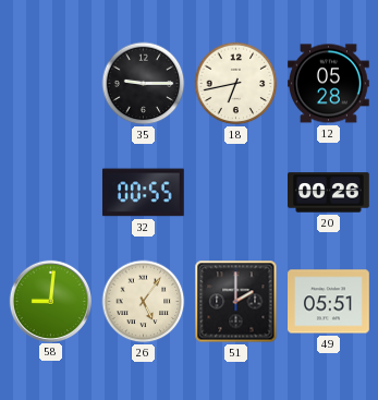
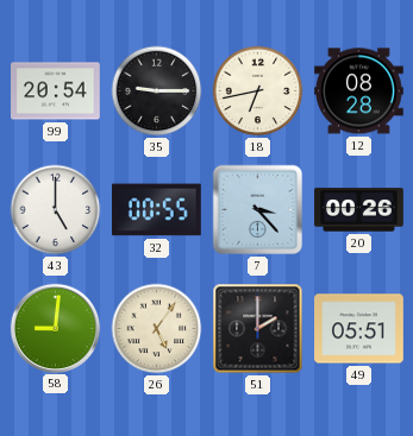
99: none -> 20:54
12: 05:28 -> 08:28
43: none -> 5:00
7: none -> 3:23
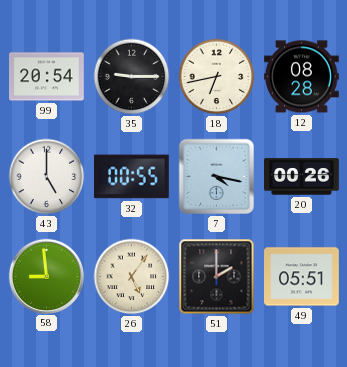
7: 3:23 -> 4:17
58: 9:01 -> 8:59
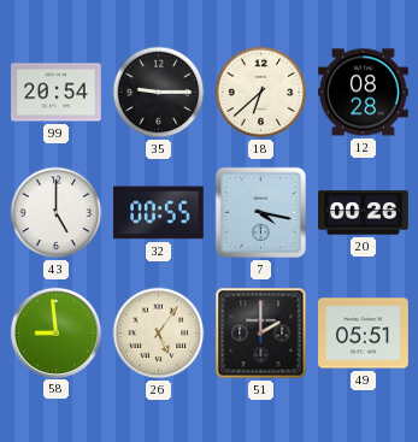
18: 6:43 -> 6:38
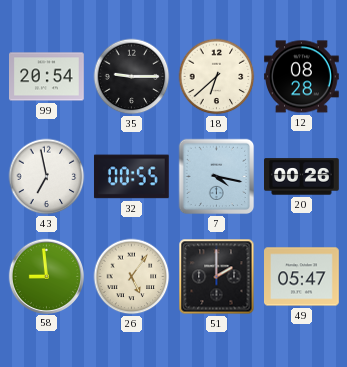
43: 5:00 -> 6:58
49: 05:51 -> 05:47
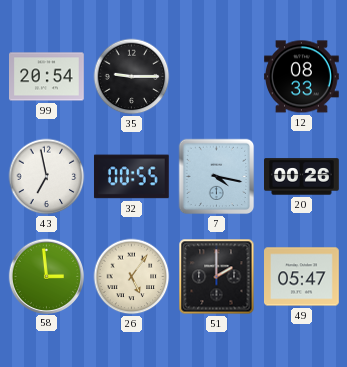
18: 6:38 -> none
12: 08:28 -> 08:33
58: 8:59 -> 2:59
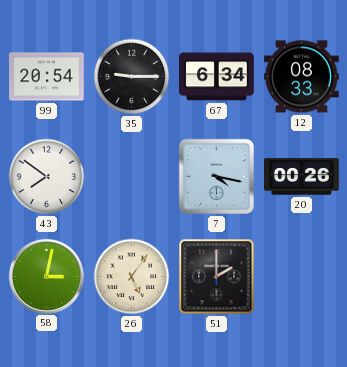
67: none -> 6:34
43: 6:58 -> 7:51
32: 00:55 -> none
58: 2:59 -> 3:02
49: 05:47 -> none
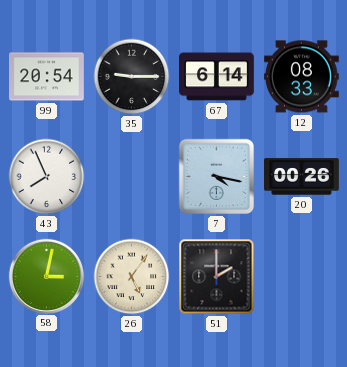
67: 6:34 -> 6:14
43: 7:51 -> 7:56
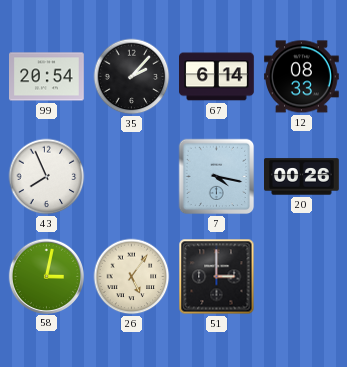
35: 9:15 -> 2:07
51: 2:00 -> 3:00
